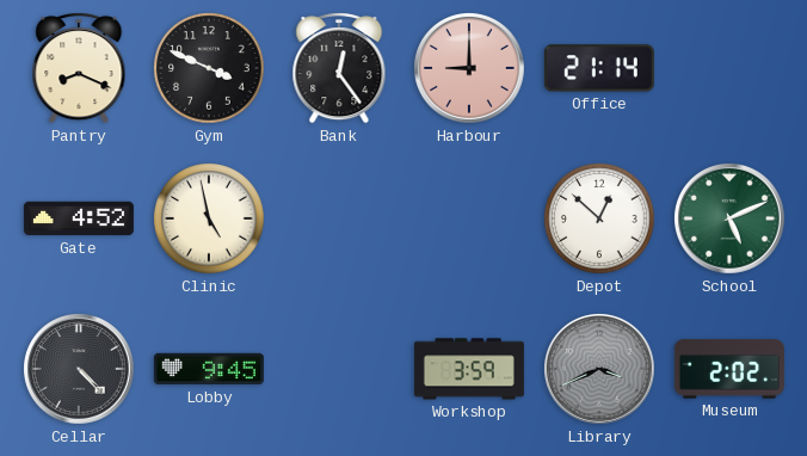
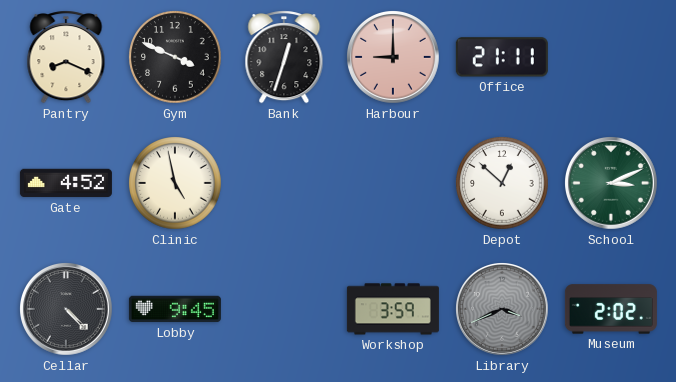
Bank: 12:24 -> 12:33
Office: 21:14 -> 21:11
School: 5:11 -> 3:11
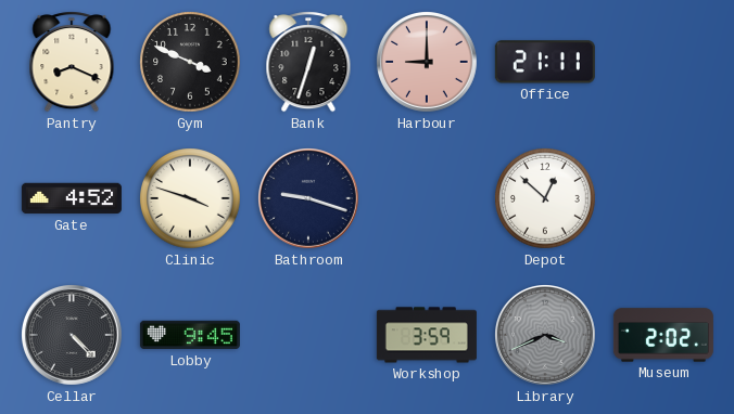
Clinic: 4:58 -> 3:48
Bathroom: none -> 9:18
School: 3:11 -> none
